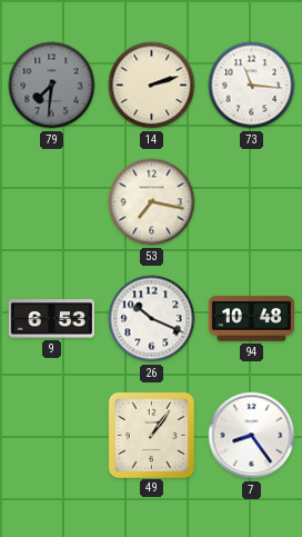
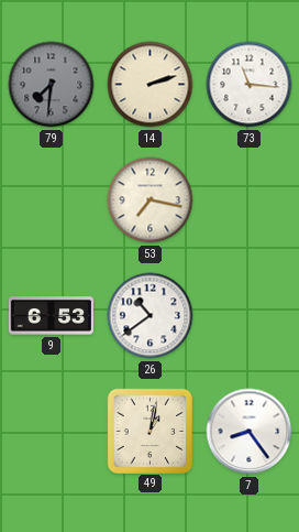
26: 10:19 -> 10:39
94: 10:48 -> none
49: 1:06 -> 1:02
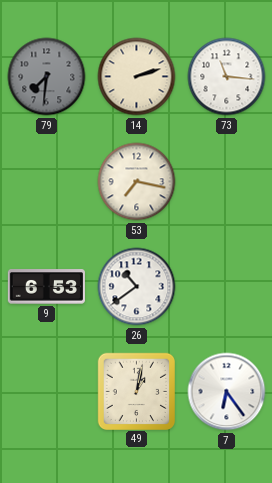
7: 8:24 -> 6:24
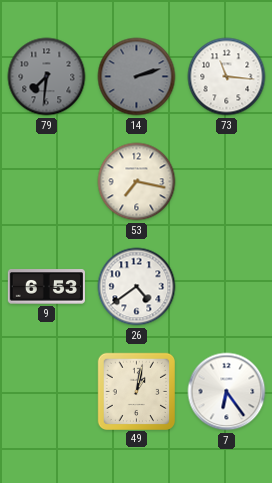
14 dial: cream -> grey
26: 10:39 -> 4:39
